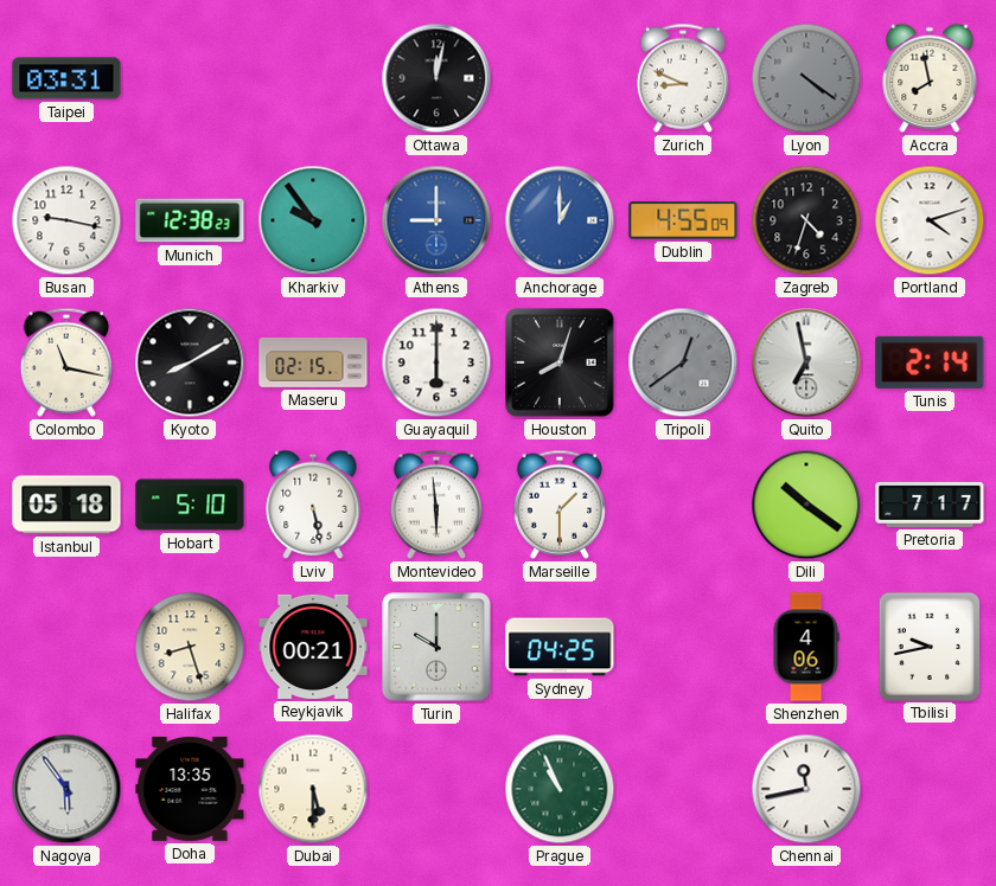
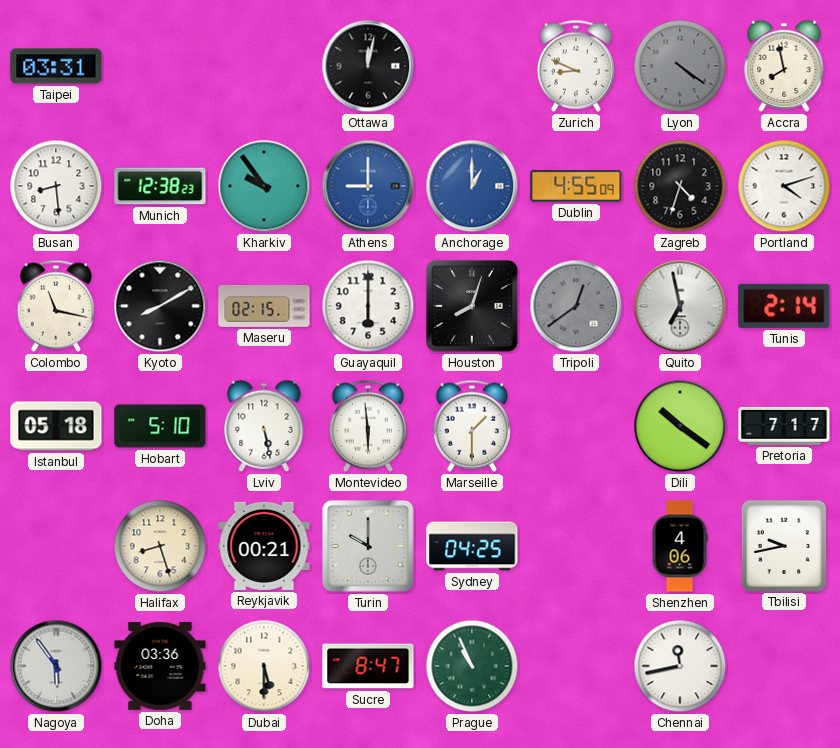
Busan: 9:17 -> 8:29
Doha: 13:35 -> 03:36
Sucre: none -> 8:47
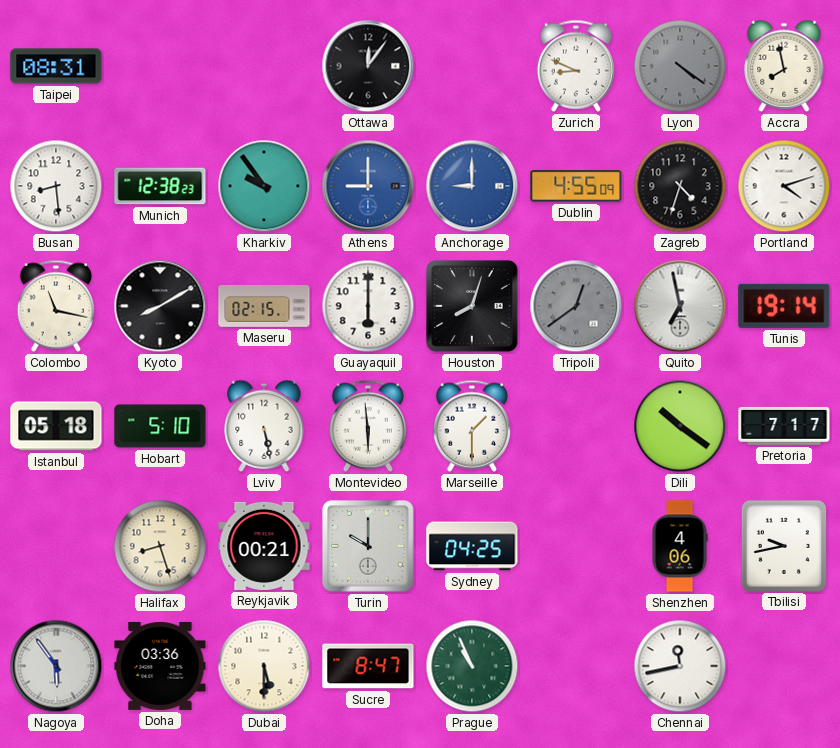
Taipei: 03:31 -> 08:31
Ottawa: 12:02 -> 12:06
Anchorage: 1:00 -> 9:00
Tunis: 2:14 -> 19:14
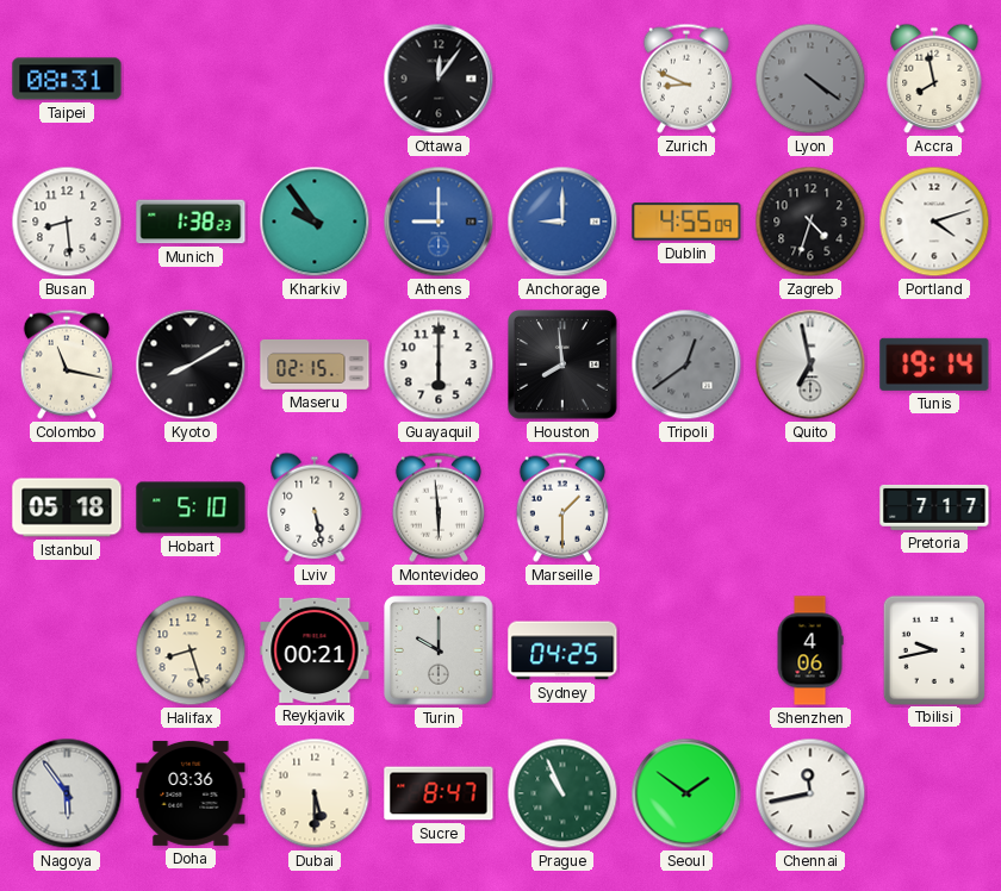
Munich: 12:38 -> 1:38
Houston: 8:03 -> 7:59
Dili: 10:21 -> none
Seoul: none -> 1:51
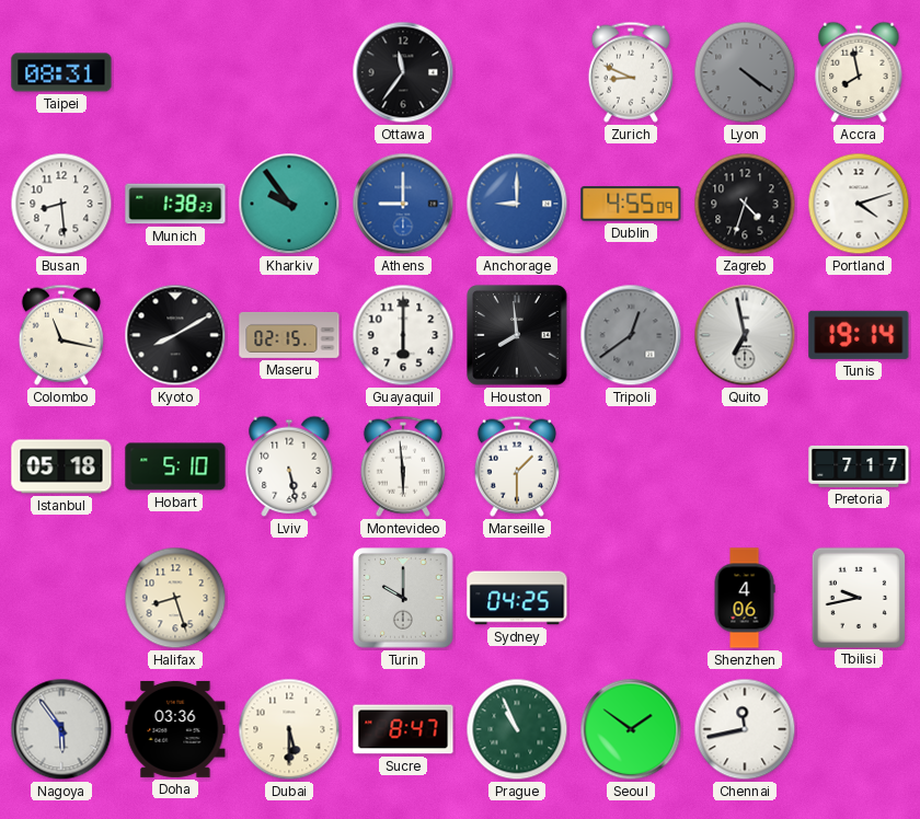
Ottawa: 12:06 -> 11:36
Reykjavik: 00:21 -> none
